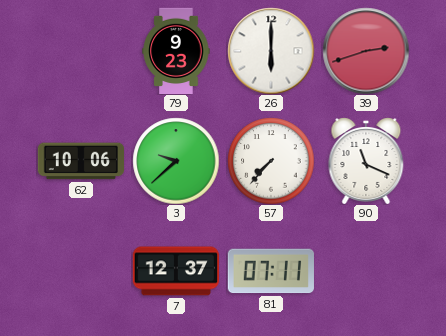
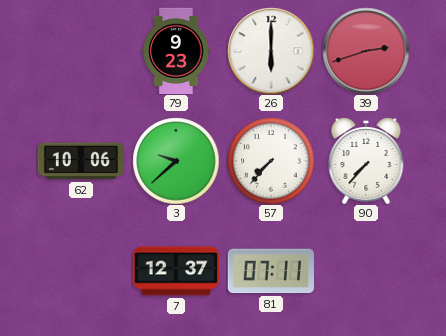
90: 11:19 -> 7:37
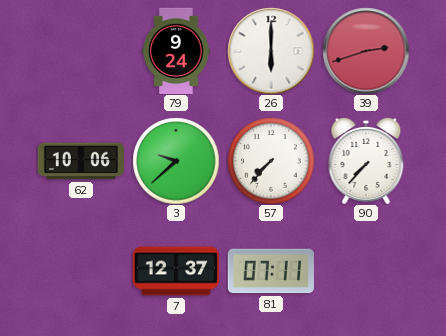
79: 9:23 -> 9:24
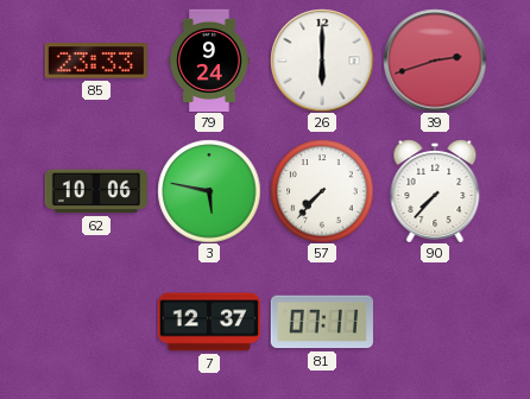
85: none -> 23:33
3: 9:38 -> 5:47
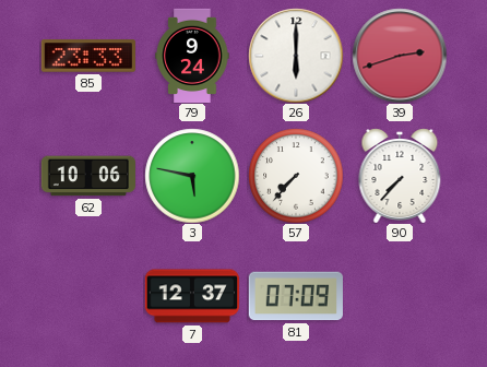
81: 07:11 -> 07:09
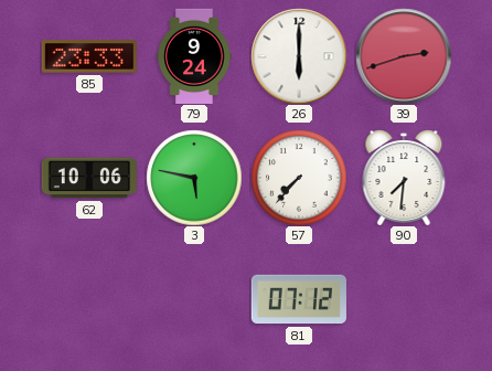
90: 7:37 -> 7:31
7: 12:37 -> none
81: 07:09 -> 07:12
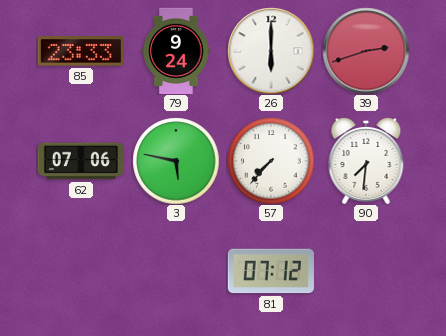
62: 10:06 -> 07:06
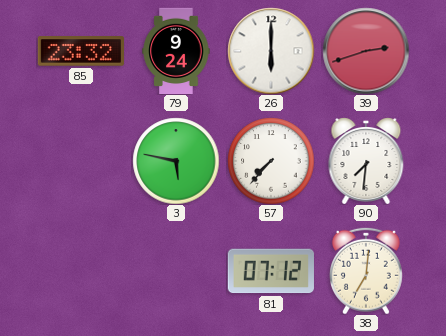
85: 23:33 -> 23:32
62: 07:06 -> none
38: none -> 7:01
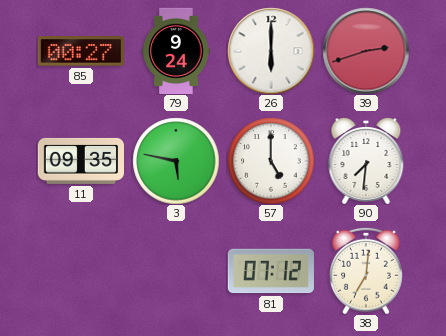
85: 23:32 -> 00:27
11: none -> 09:35
57: 7:37 -> 5:00
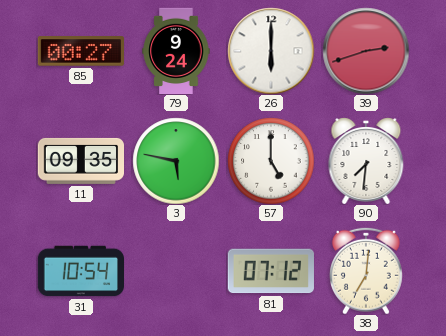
31: none -> 10:54
